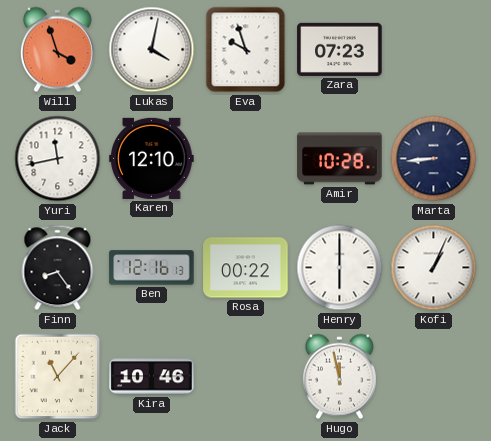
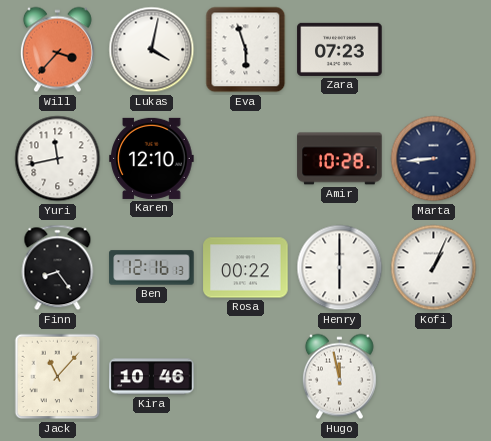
Will: 3:57 -> 3:37
Eva: 9:57 -> 5:57
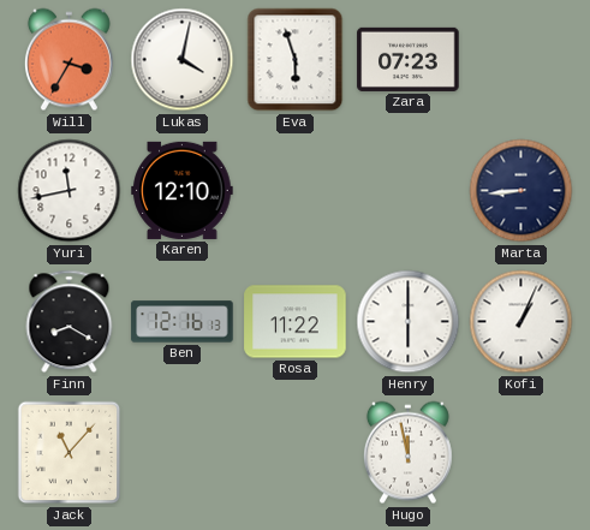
Will: 3:37 -> 3:35
Amir: 10:28 -> none
Finn: 8:24 -> 8:20
Rosa: 00:22 -> 11:22
Kira: 10:46 -> none
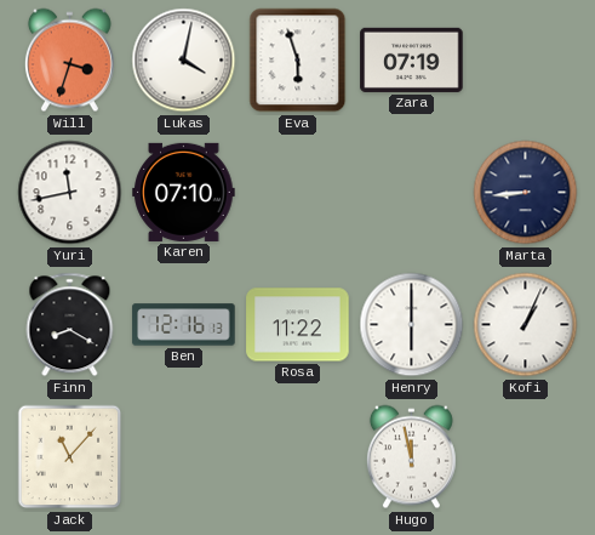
Will: 3:35 -> 3:33
Zara: 07:23 -> 07:19
Karen: 12:10 -> 07:10
